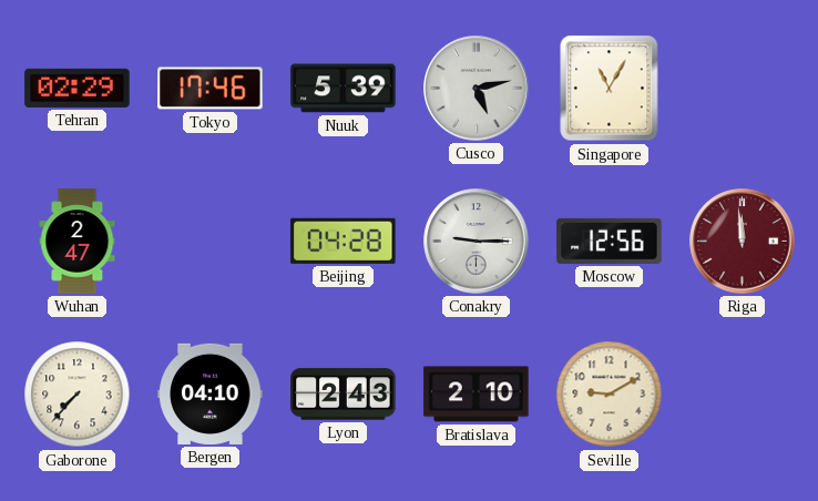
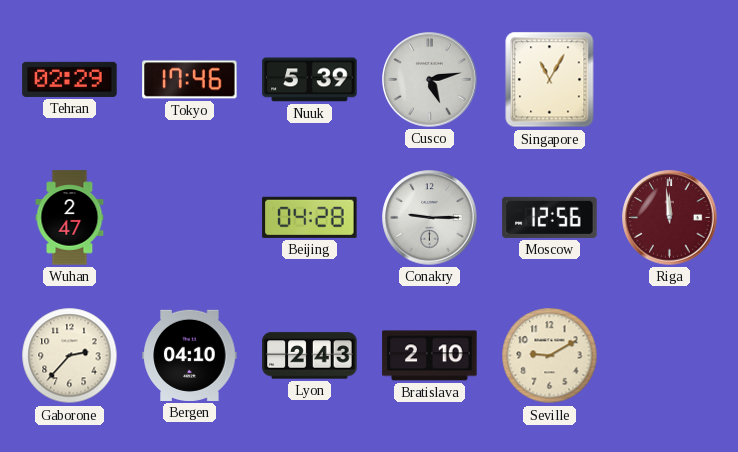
Gaborone: 7:37 -> 2:37
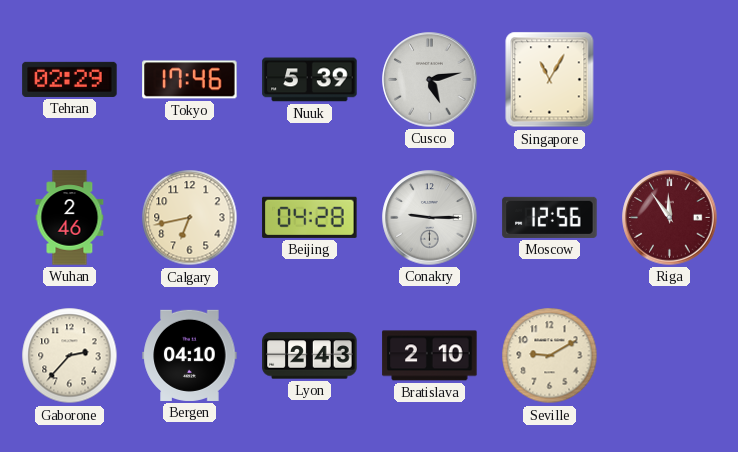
Wuhan: 2:47 -> 2:46
Calgary: none -> 6:43
Riga: 11:59 -> 11:54
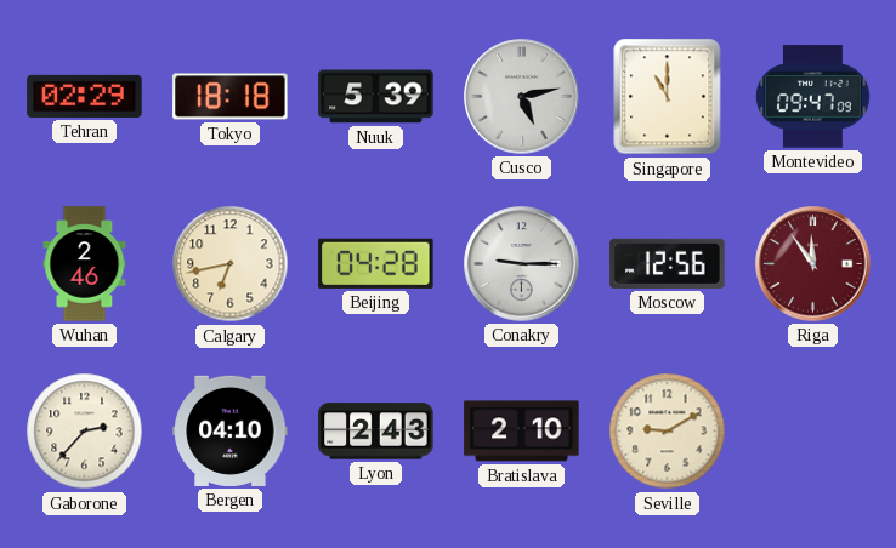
Tokyo: 17:46 -> 18:18
Singapore: 11:05 -> 11:00
Montevideo: none -> 09:47
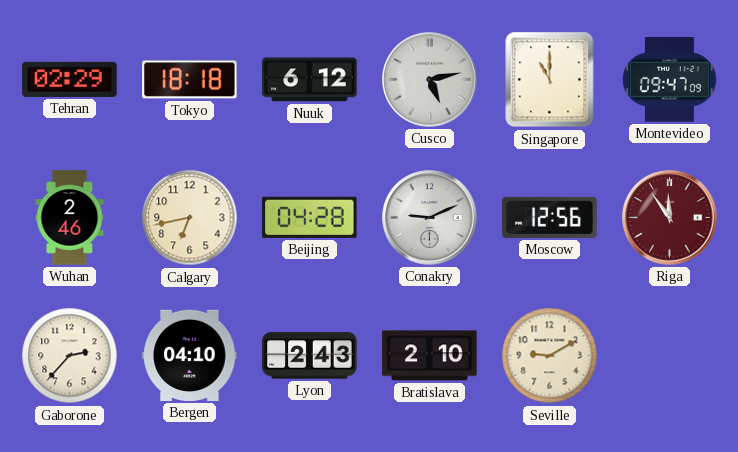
Nuuk: 5:39 -> 6:12
Conakry: 9:15 -> 9:11
